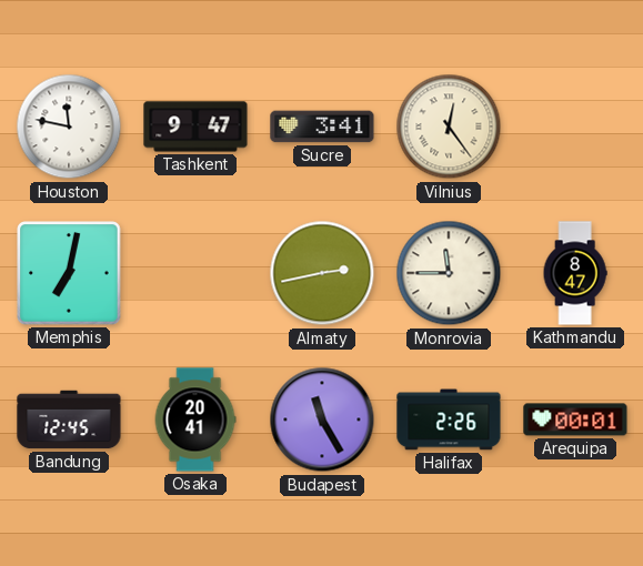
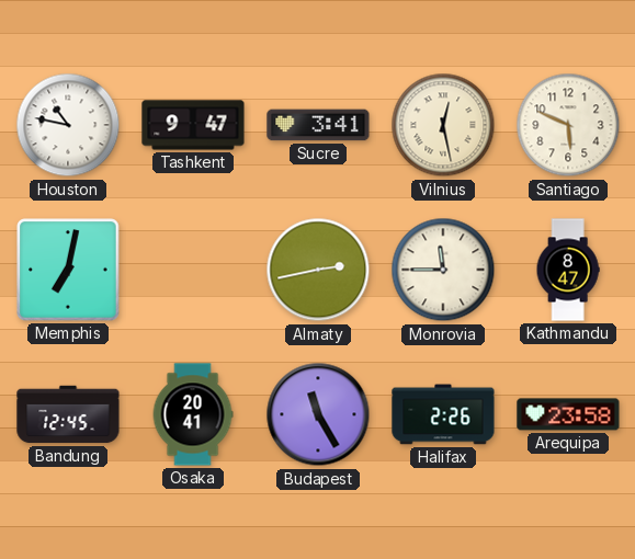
Houston: 11:47 -> 10:47
Vilnius: 12:24 -> 12:28
Santiago: none -> 5:49
Arequipa: 00:01 -> 23:58
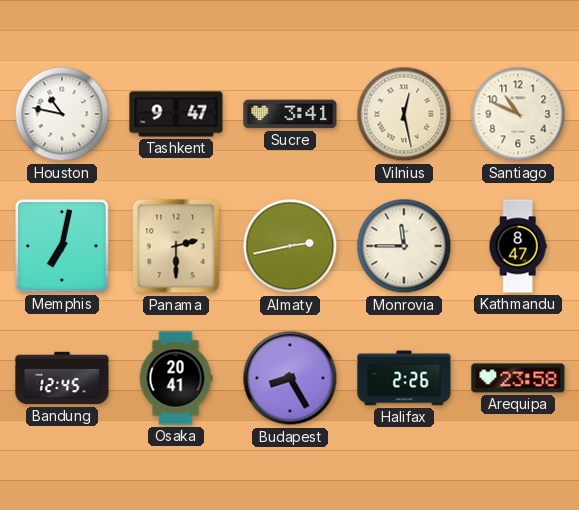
Santiago: 5:49 -> 10:49
Panama: none -> 2:30
Budapest: 11:25 -> 8:25
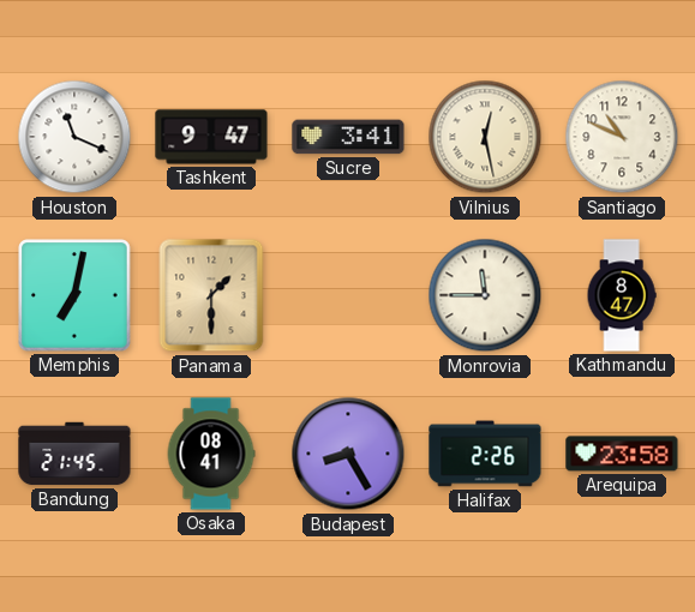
Houston: 10:47 -> 11:19
Panama: 2:30 -> 1:30
Almaty: 2:43 -> none
Bandung: 12:45 -> 21:45
Osaka: 20:41 -> 08:41
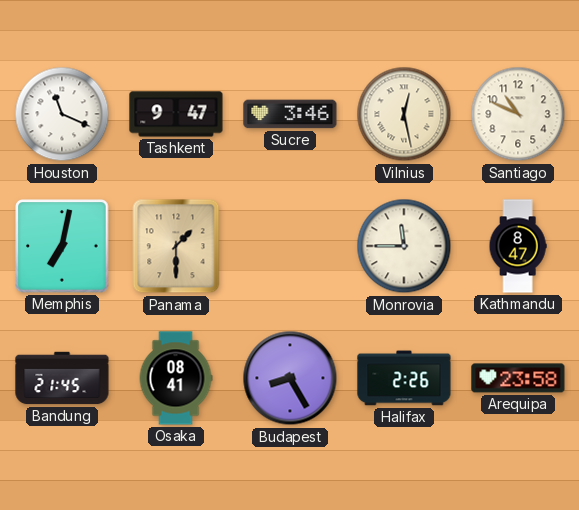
Sucre: 3:41 -> 3:46
